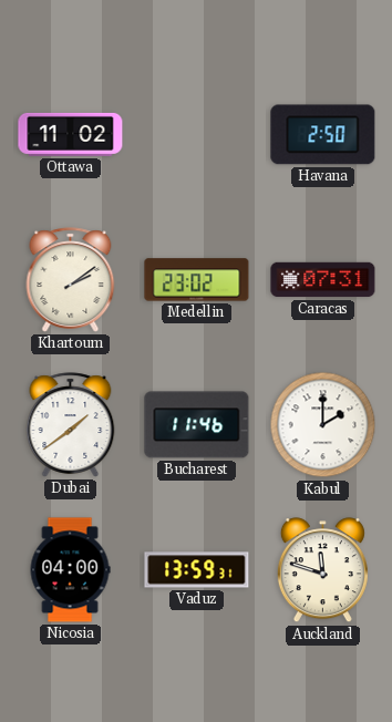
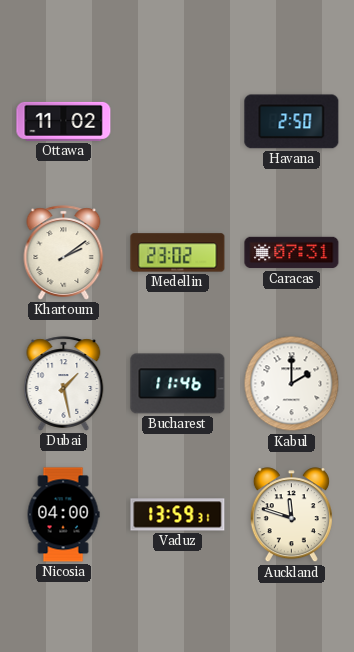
Dubai: 1:39 -> 1:28
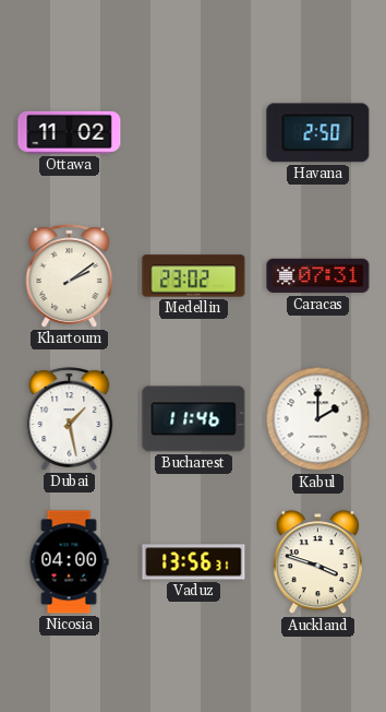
Vaduz: 13:59 -> 13:56
Auckland: 11:48 -> 3:48
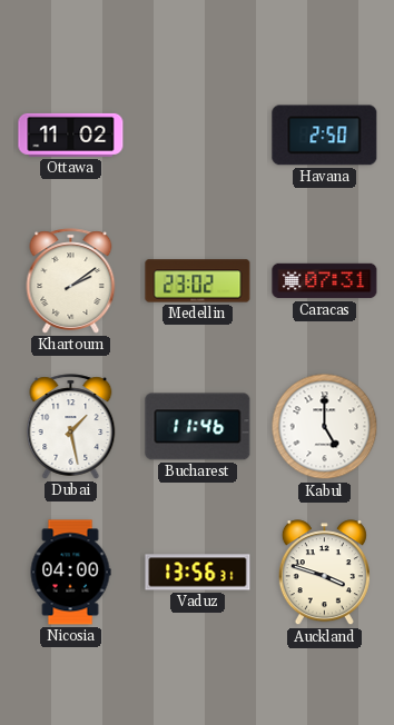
Kabul: 2:00 -> 5:00
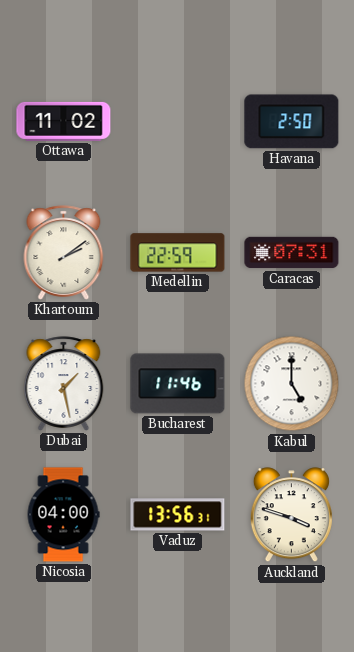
Medellin: 23:02 -> 22:59
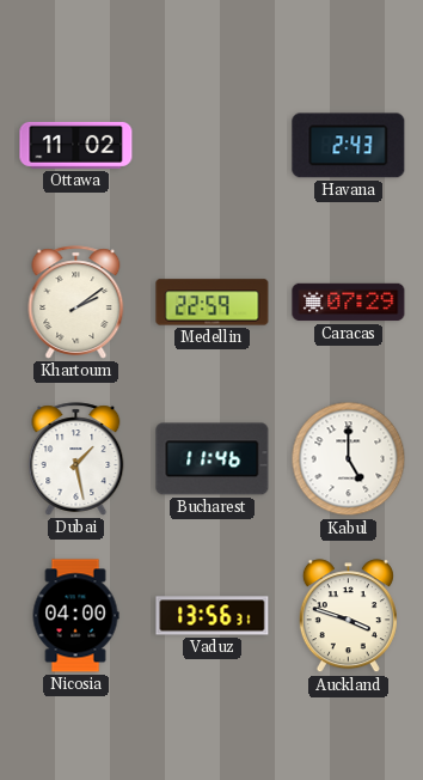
Havana: 2:50 -> 2:43
Caracas: 07:31 -> 07:29
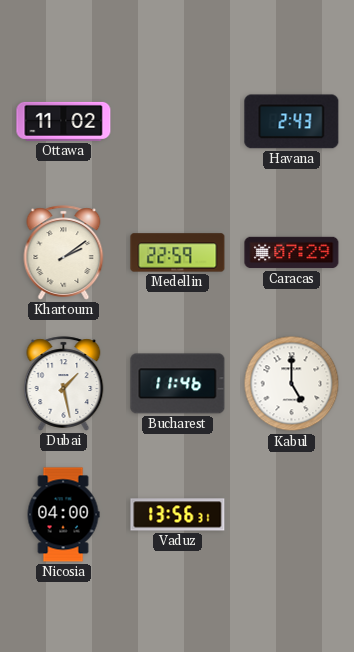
Auckland: 3:48 -> none
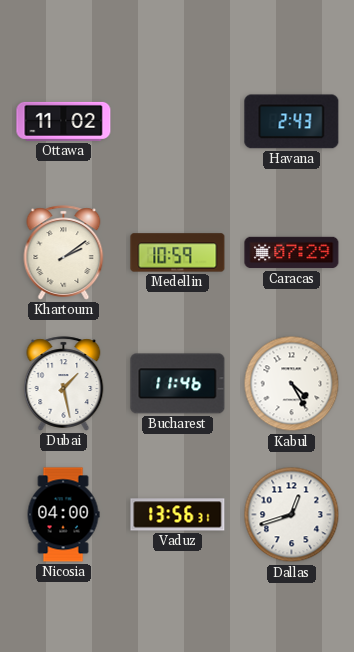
Medellin: 22:59 -> 10:59
Kabul: 5:00 -> 4:25
Dallas: none -> 12:42
